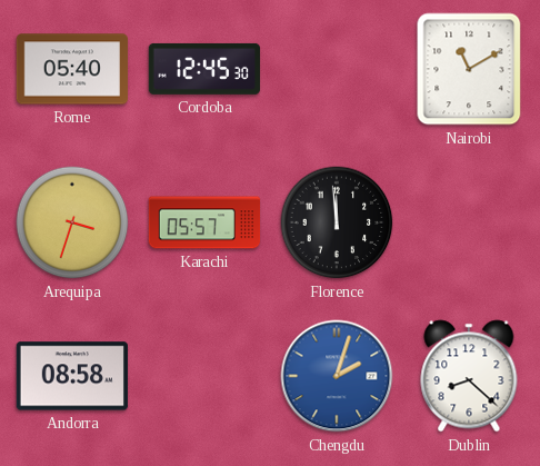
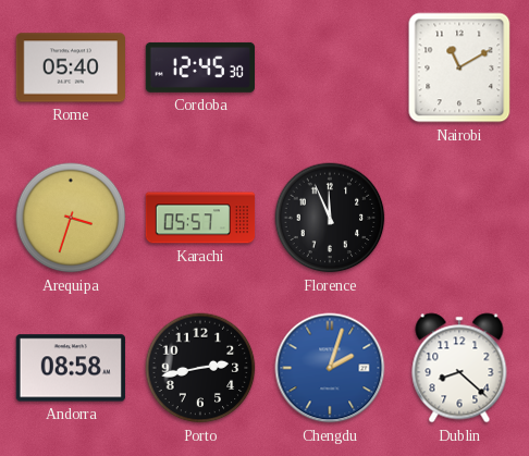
Florence: 11:59 -> 11:56
Porto: none -> 2:43
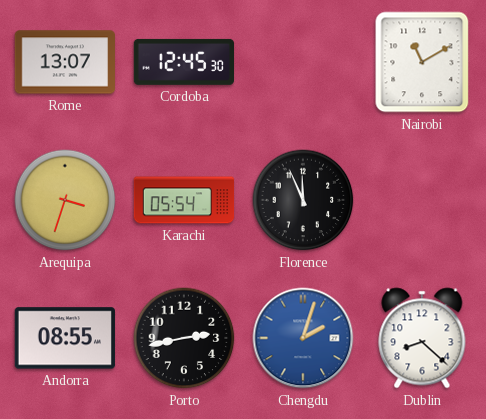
Rome: 05:40 -> 13:07
Karachi: 05:57 -> 05:54
Andorra: 08:58 -> 08:55
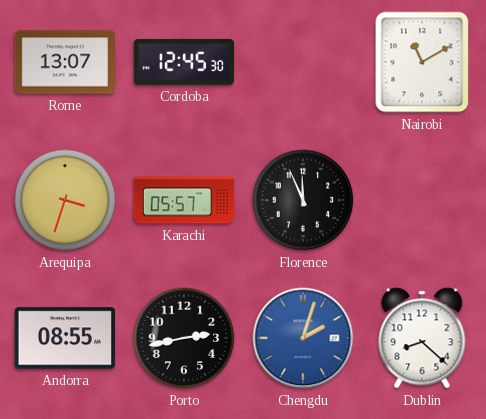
Karachi: 05:54 -> 05:57
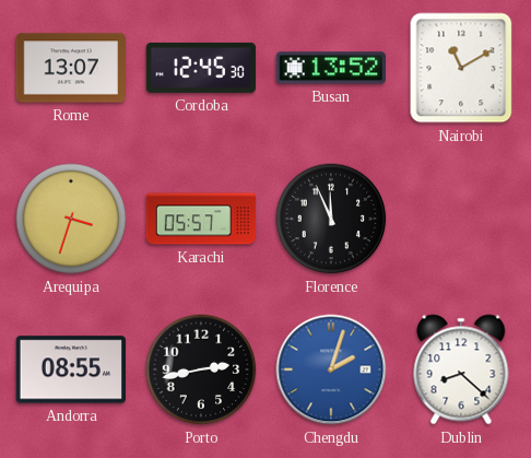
Busan: none -> 13:52
